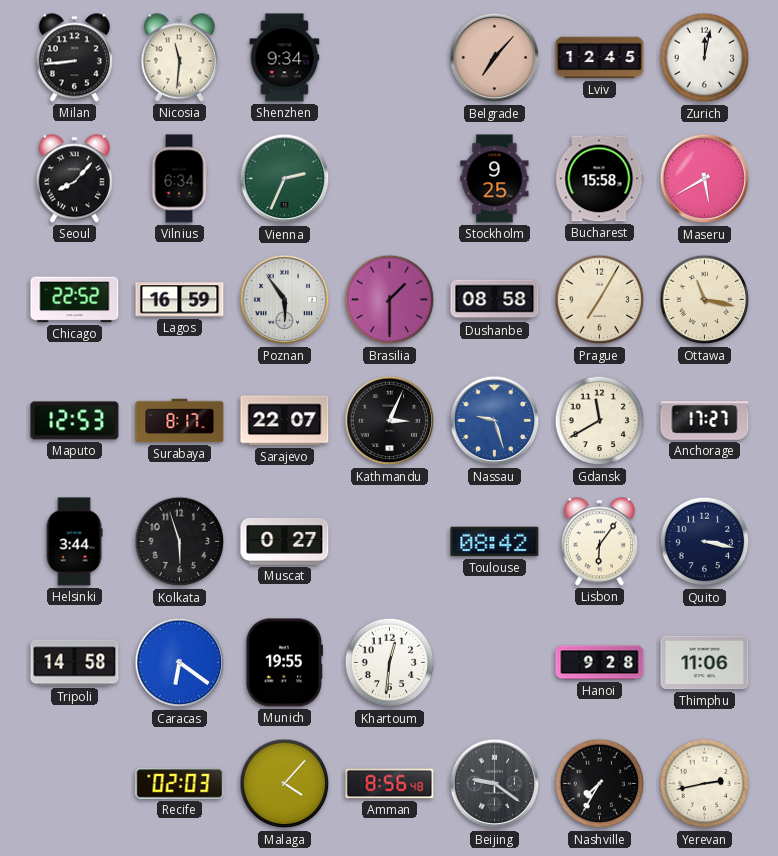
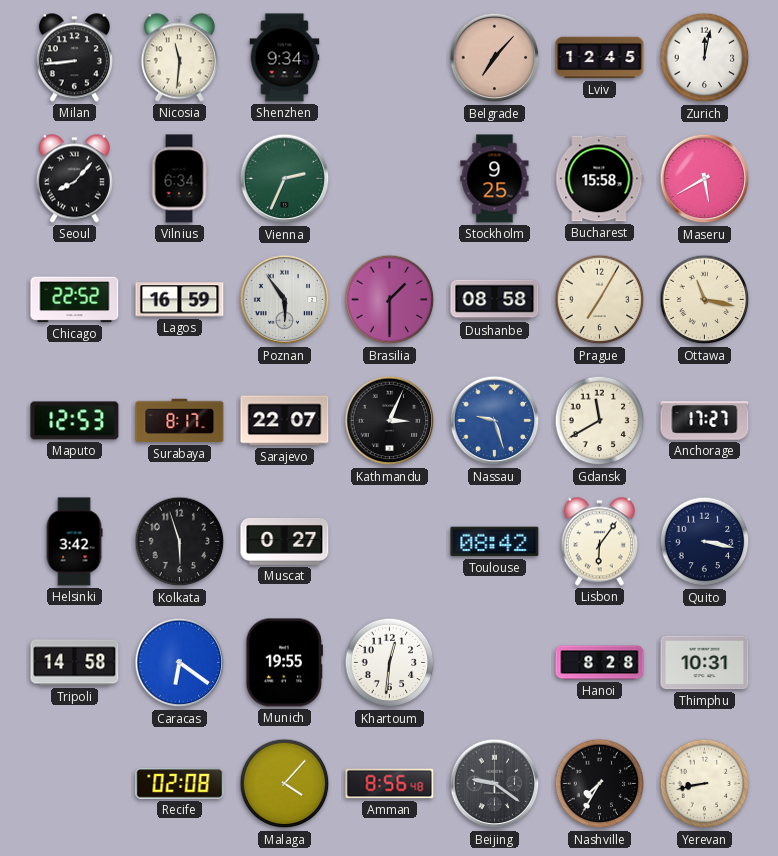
Helsinki: 3:44 -> 3:42
Hanoi: 9:28 -> 8:28
Thimphu: 11:06 -> 10:31
Recife: 02:03 -> 02:08
Yerevan: 2:43 -> 8:43
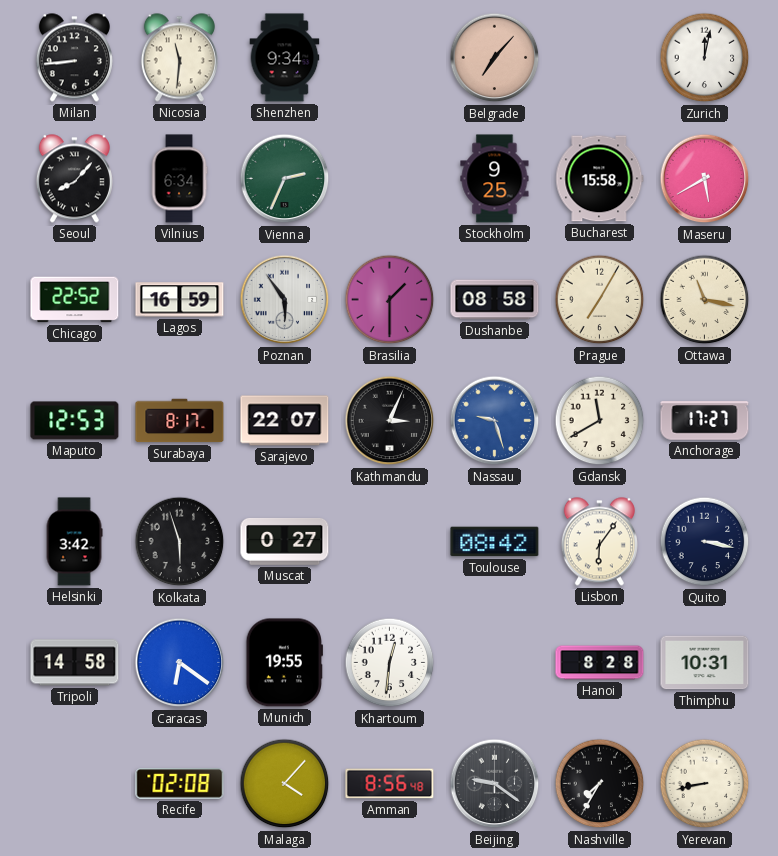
Lviv: 12:45 -> none
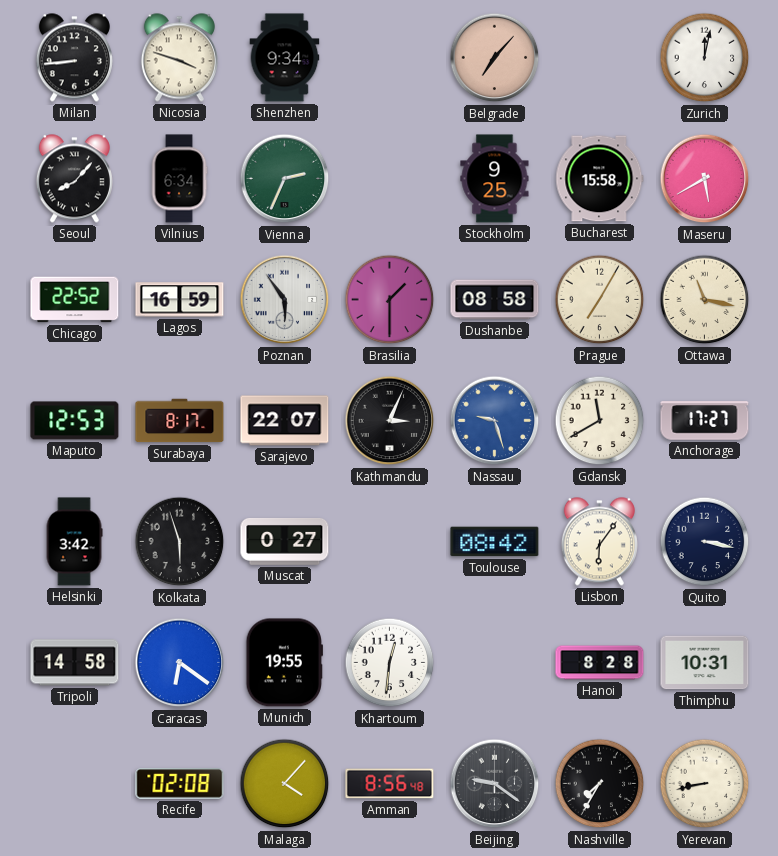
Nicosia: 11:31 -> 3:48
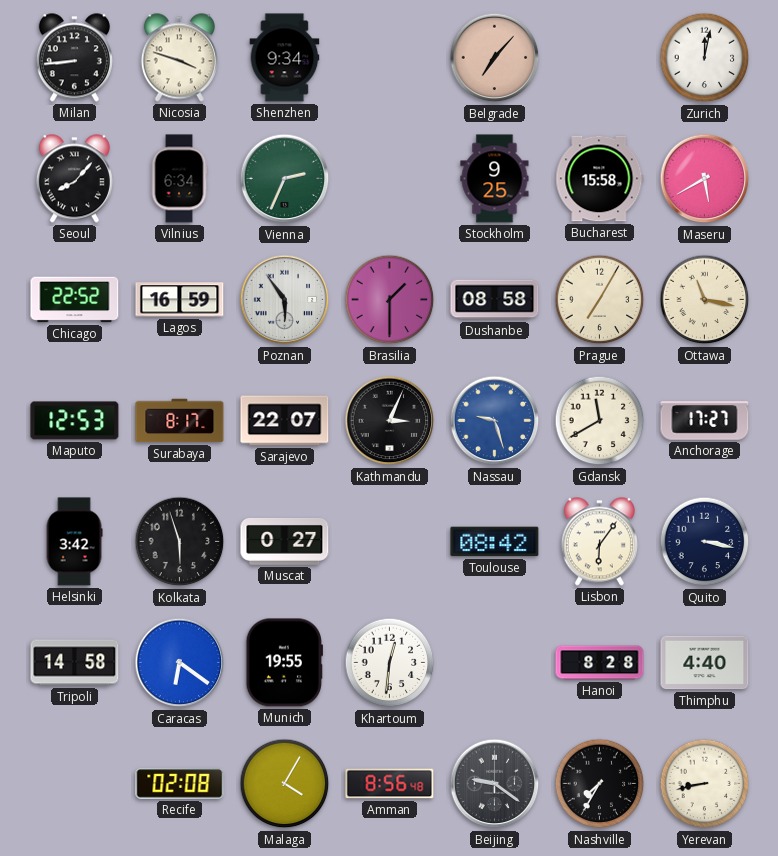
Thimphu: 10:31 -> 4:40
Malaga: 4:07 -> 4:05
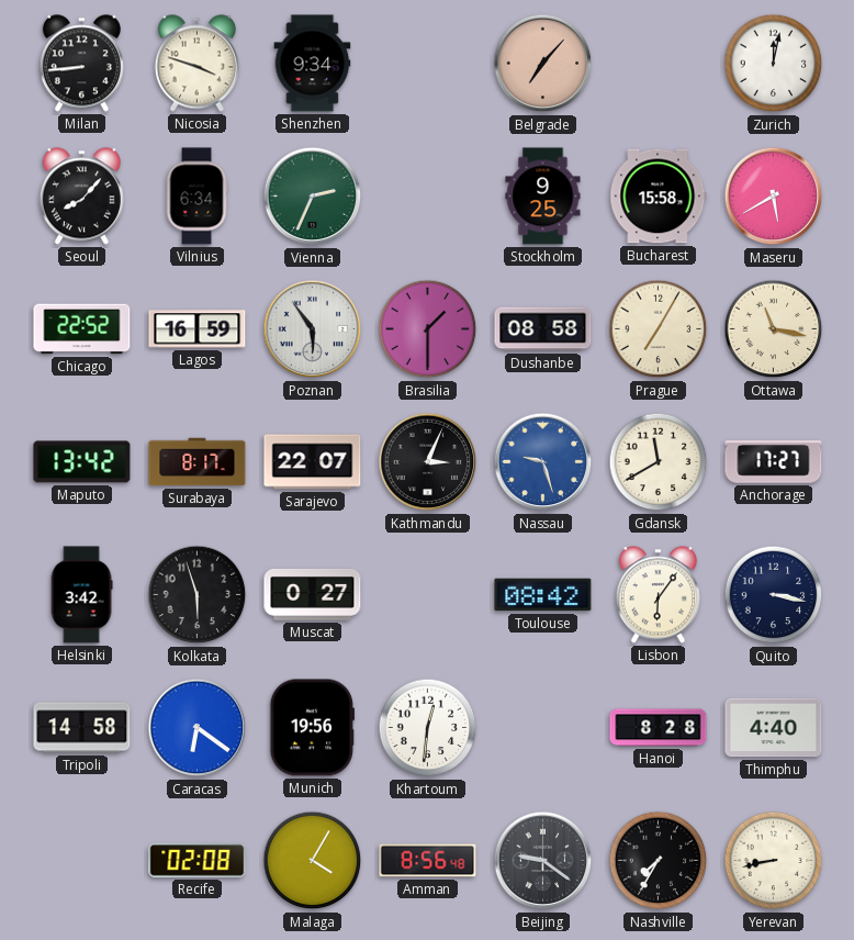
Maputo: 12:53 -> 13:42
Munich: 19:55 -> 19:56
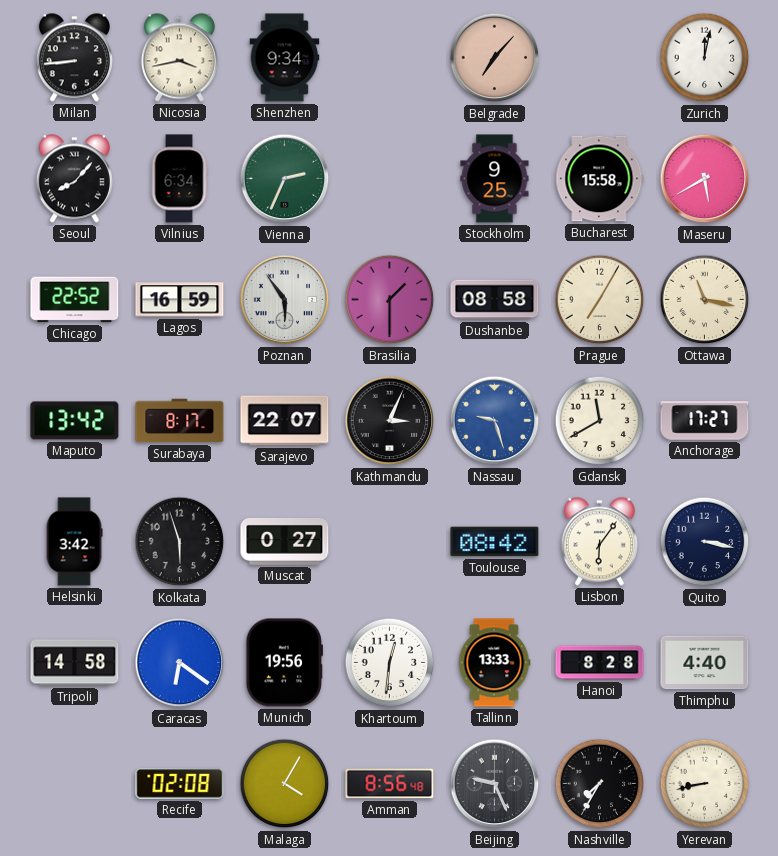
Nicosia: 3:48 -> 3:43
Tallinn: none -> 13:33
Beijing: 9:21 -> 9:26
